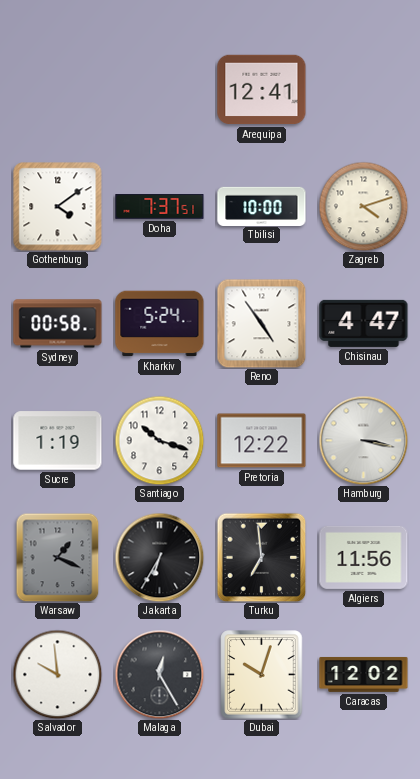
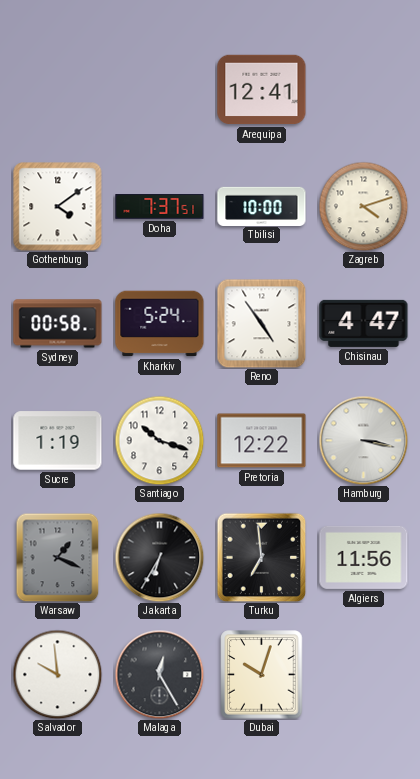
Caracas: 12:02 -> none
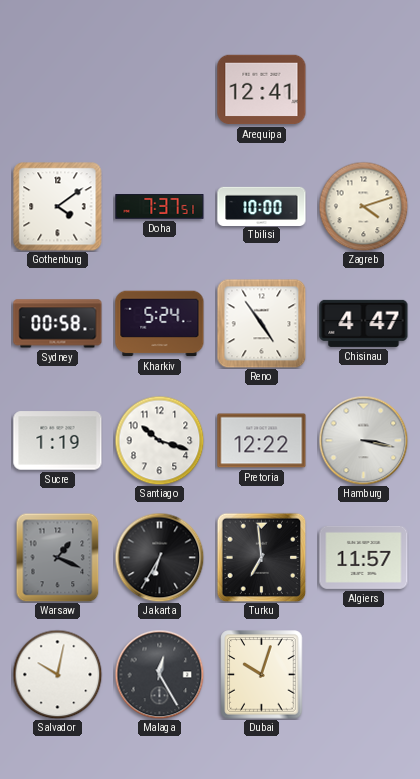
Algiers: 11:56 -> 11:57
Salvador: 9:59 -> 10:02
